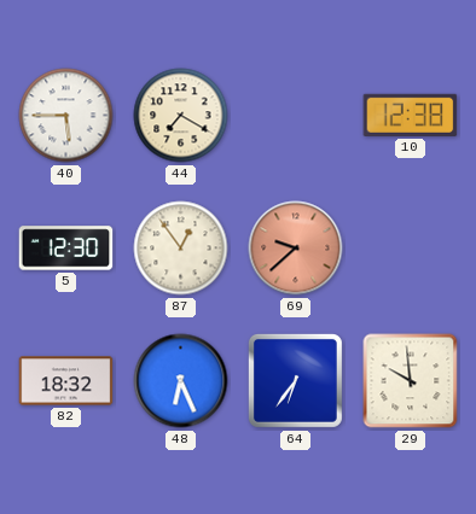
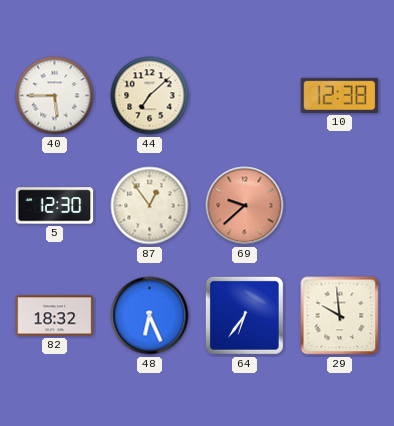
44: 7:20 -> 7:08
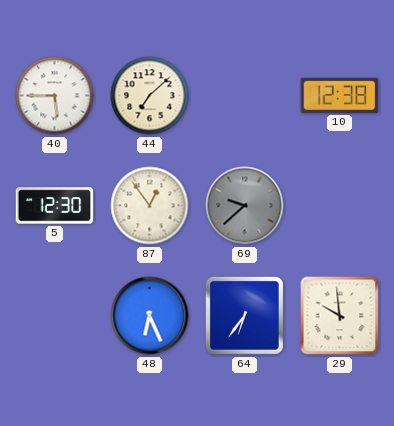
69 dial: salmon -> grey
82: 18:32 -> none
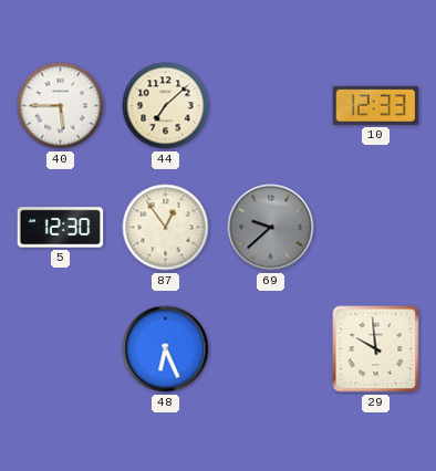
10: 12:38 -> 12:33
64: 6:36 -> none
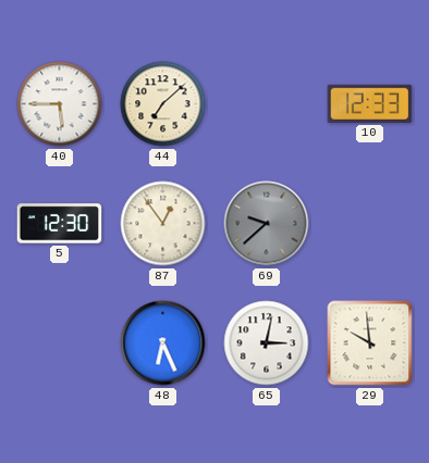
65: none -> 3:02
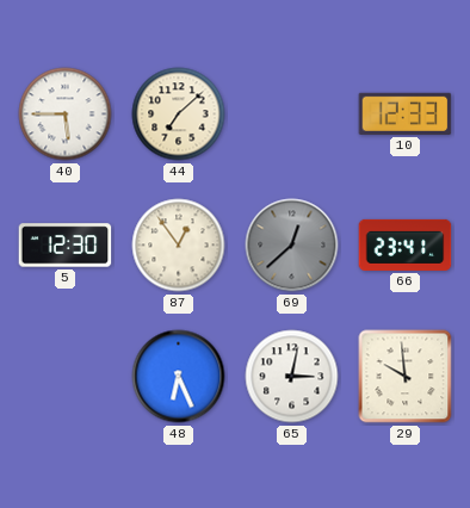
69: 9:38 -> 12:38
66: none -> 23:41
